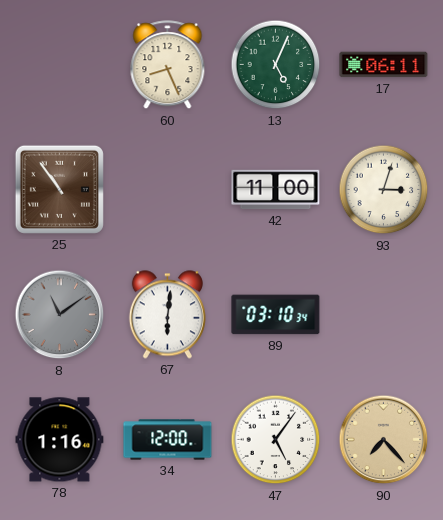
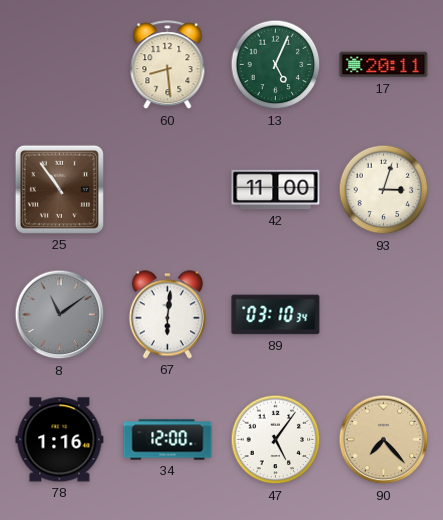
60: 8:26 -> 8:29
17: 06:11 -> 20:11
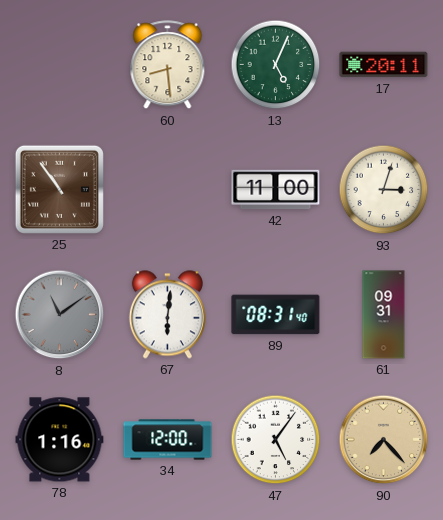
89: 03:10 -> 08:31
61: none -> 09:31
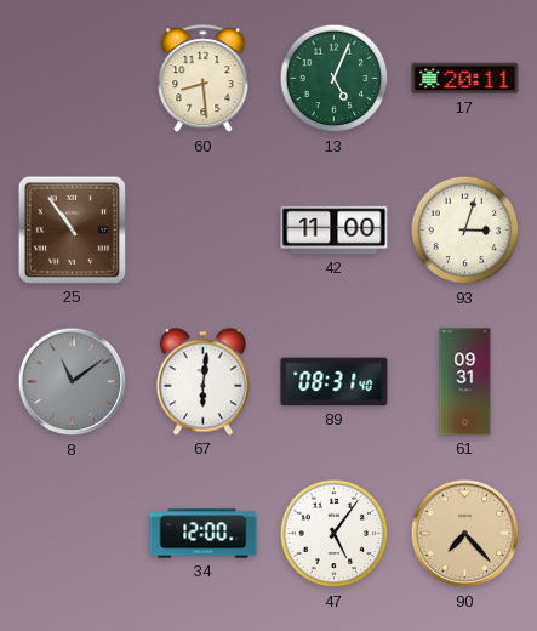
78: 1:16 -> none
